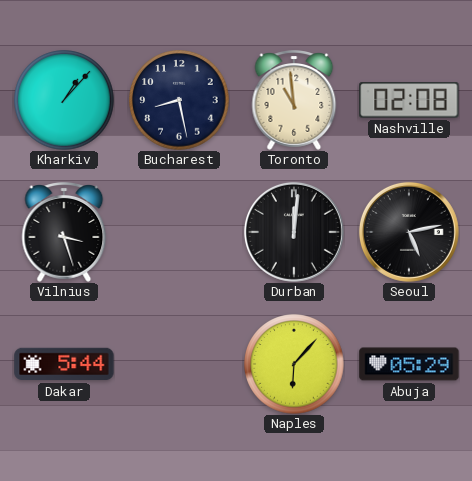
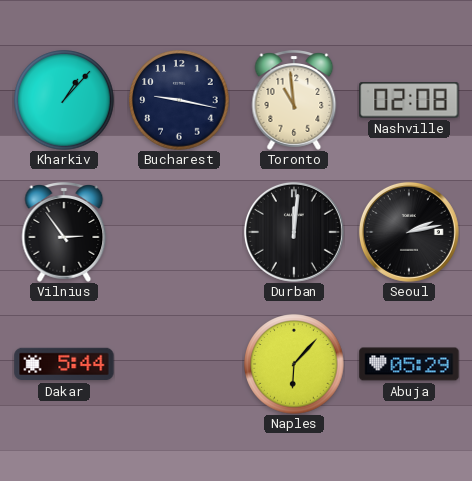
Bucharest: 8:28 -> 9:17
Vilnius: 3:27 -> 2:54
Seoul: 5:13 -> 2:13
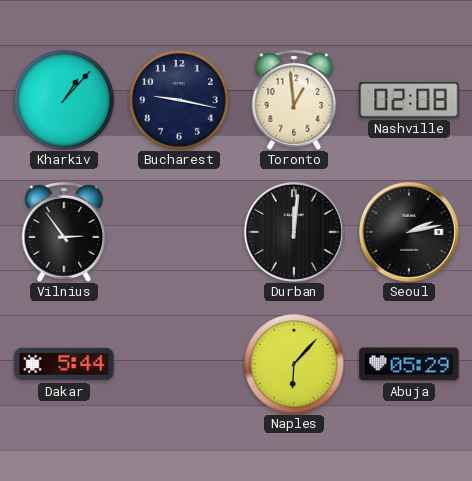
Toronto: 10:59 -> 12:59
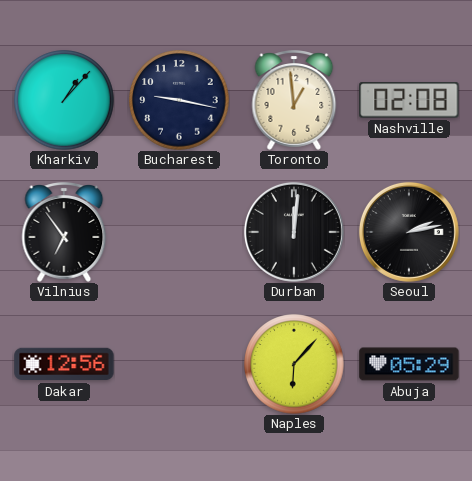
Vilnius: 2:54 -> 6:54
Dakar: 5:44 -> 12:56
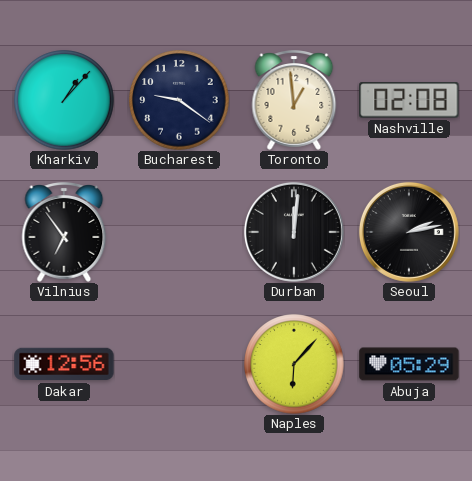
Bucharest: 9:17 -> 9:21
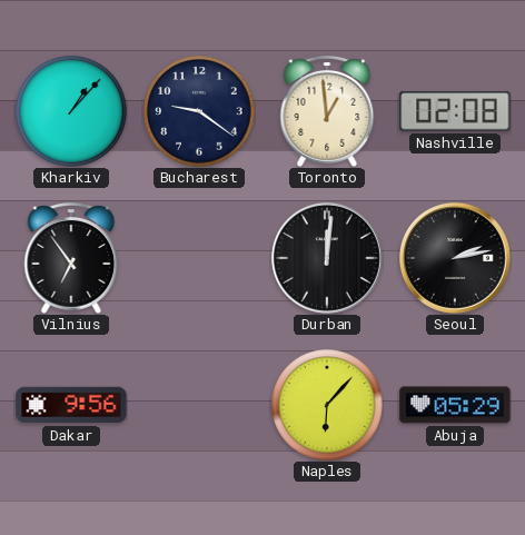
Dakar: 12:56 -> 9:56
